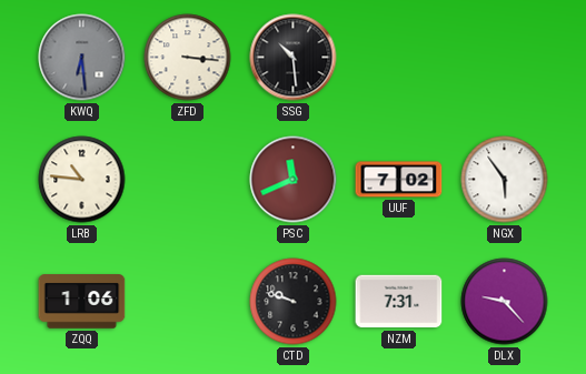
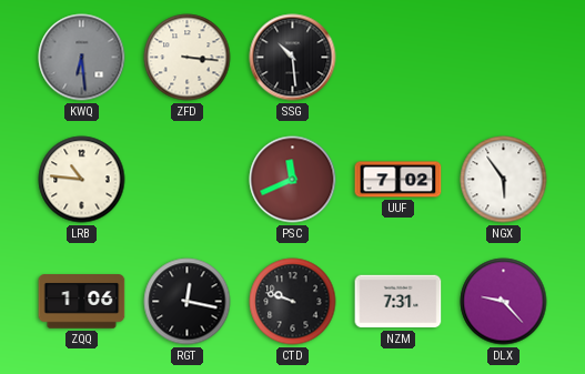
RGT: none -> 12:17
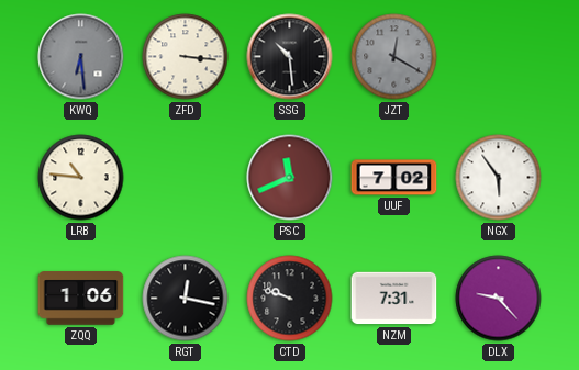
JZT: none -> 12:20
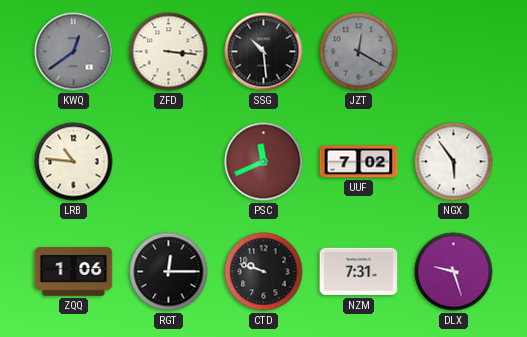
KWQ: 6:29 -> 12:39
RGT: 12:17 -> 12:15
DLX: 9:23 -> 9:27
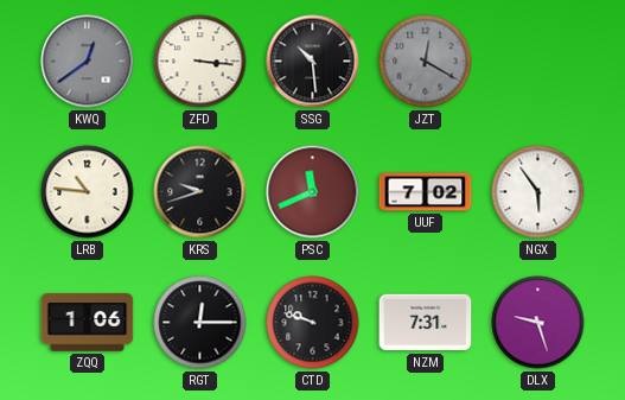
KRS: none -> 9:42
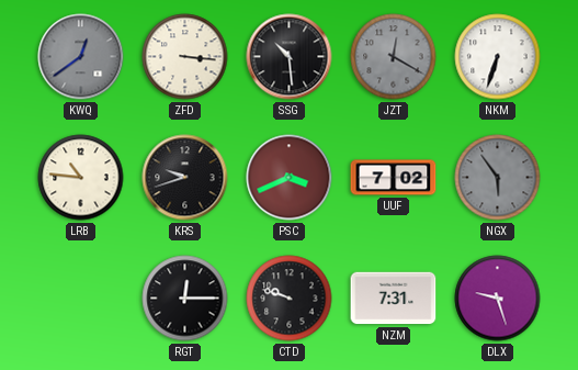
NKM: none -> 6:33
PSC: 11:41 -> 3:41
NGX dial: white -> grey
ZQQ: 1:06 -> none
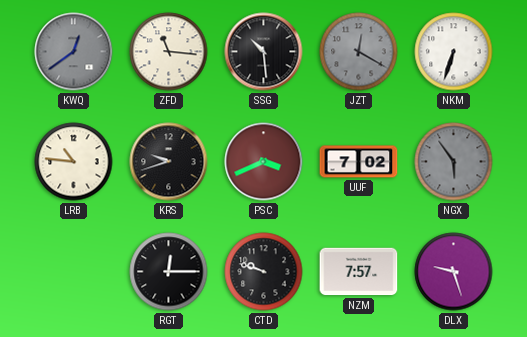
ZFD: 3:16 -> 11:16
NZM: 7:31 -> 7:57
